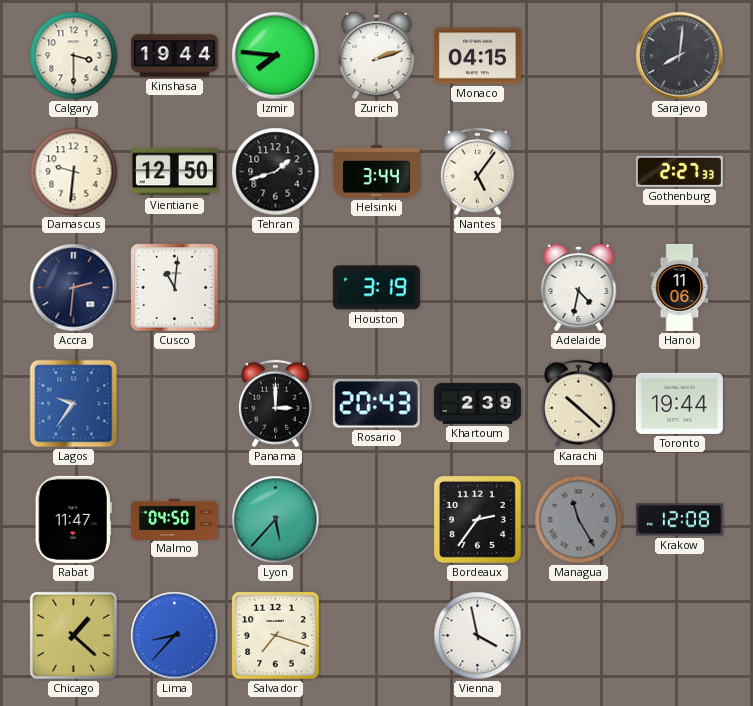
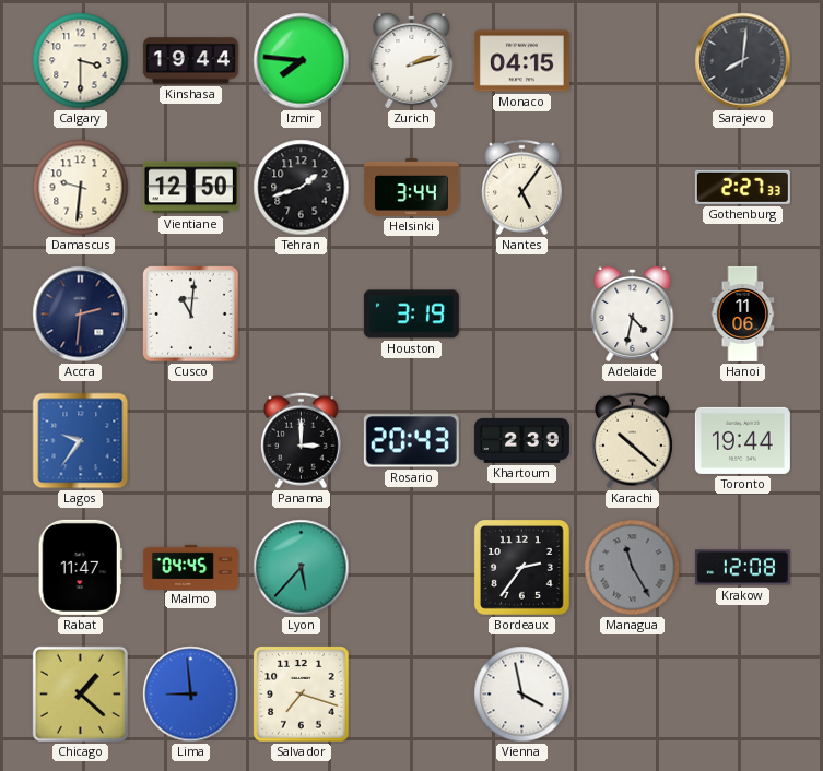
Malmo: 04:50 -> 04:45
Lima: 8:37 -> 8:59
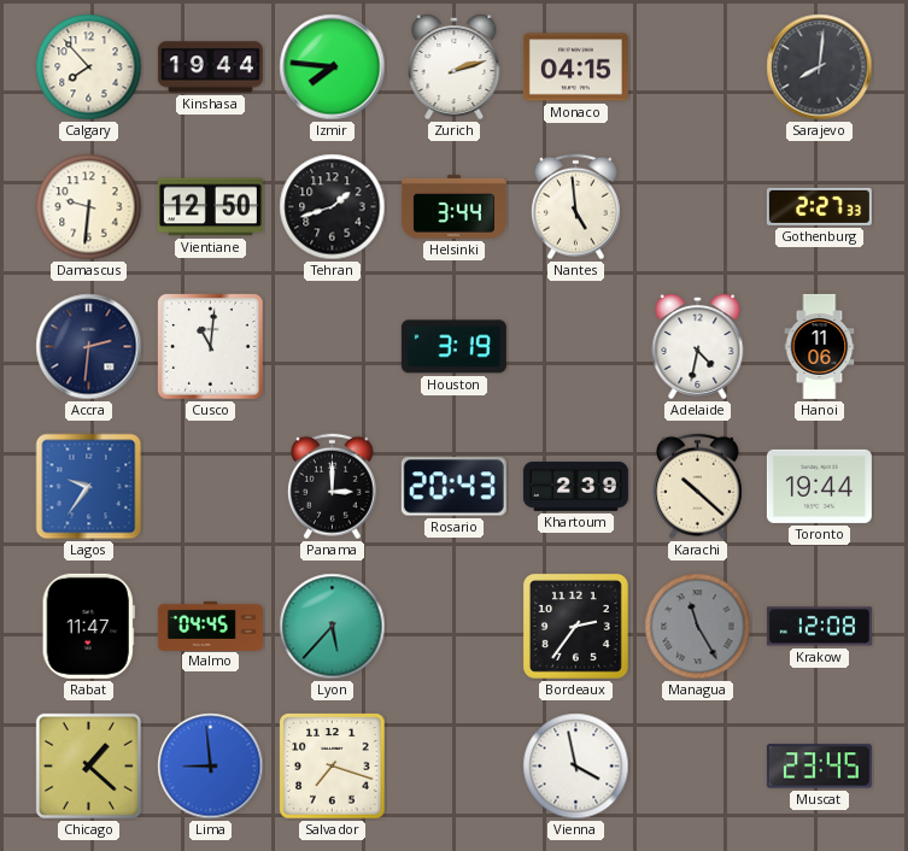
Calgary: 3:30 -> 7:53
Nantes: 5:06 -> 4:59
Muscat: none -> 23:45
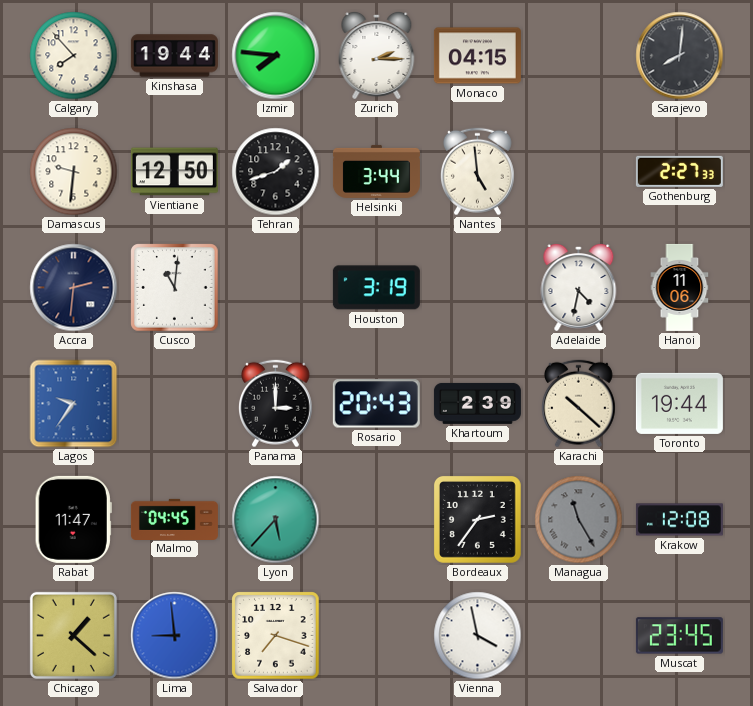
Zurich: 2:12 -> 2:15
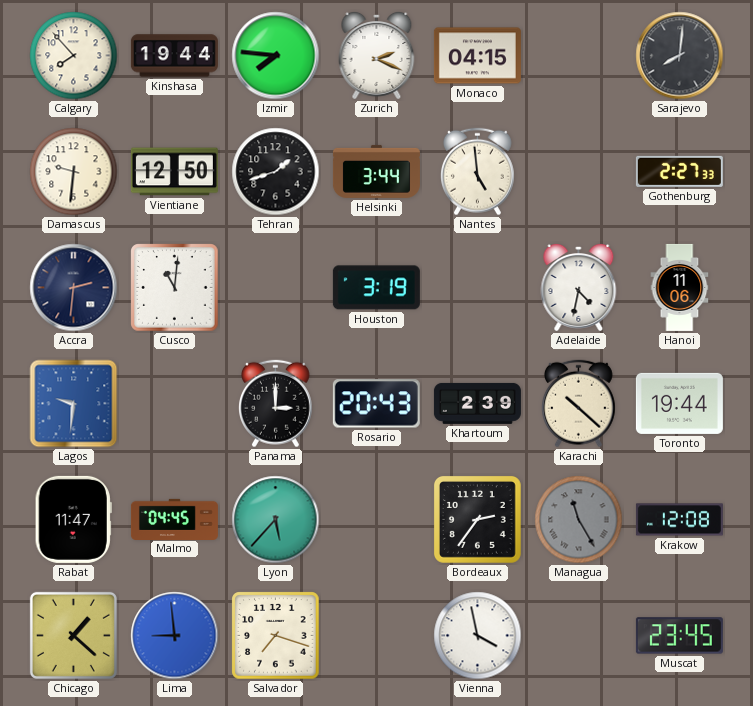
Zurich: 2:15 -> 2:19
Lagos: 9:36 -> 9:31
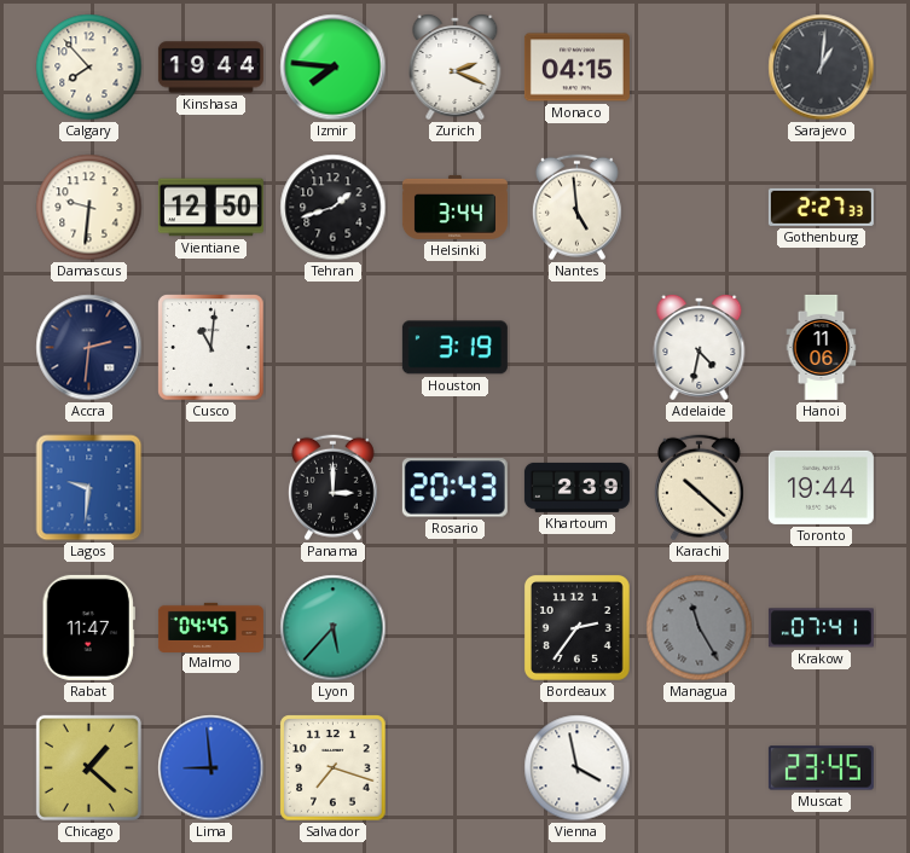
Sarajevo: 8:01 -> 1:01
Krakow: 12:08 -> 07:41
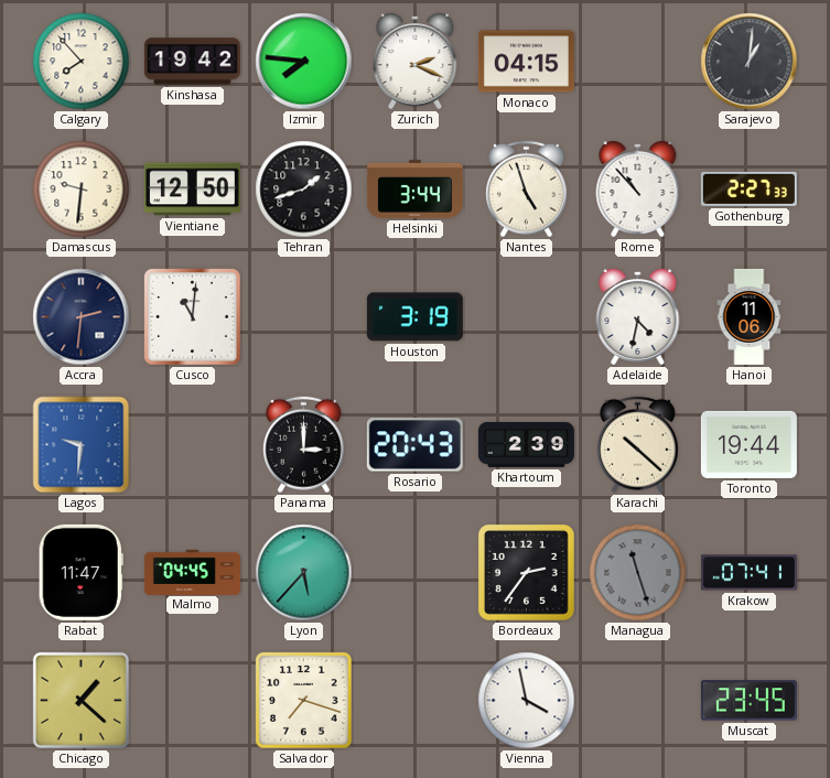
Kinshasa: 19:44 -> 19:42
Nantes: 4:59 -> 4:57
Rome: none -> 10:53
Managua: 11:25 -> 11:27
Lima: 8:59 -> none
